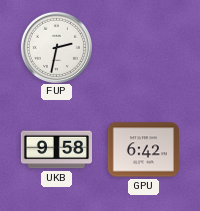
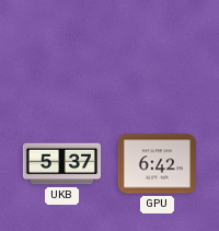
FUP: 2:32 -> none
UKB: 9:58 -> 5:37
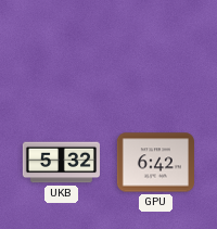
UKB: 5:37 -> 5:32
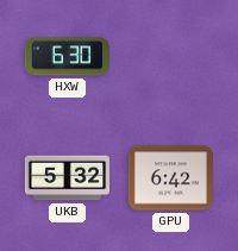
HXW: none -> 6:30
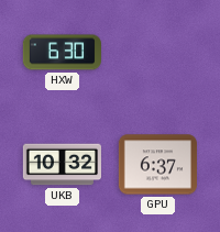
UKB: 5:32 -> 10:32
GPU: 6:42 -> 6:37
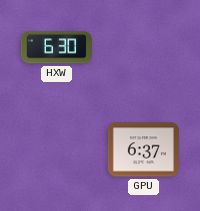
UKB: 10:32 -> none
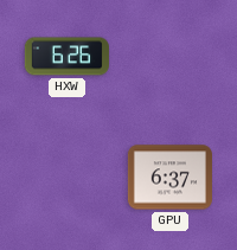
HXW: 6:30 -> 6:26
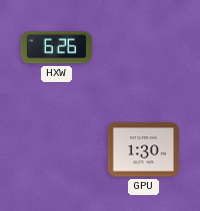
GPU: 6:37 -> 1:30
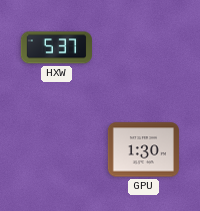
HXW: 6:26 -> 5:37
